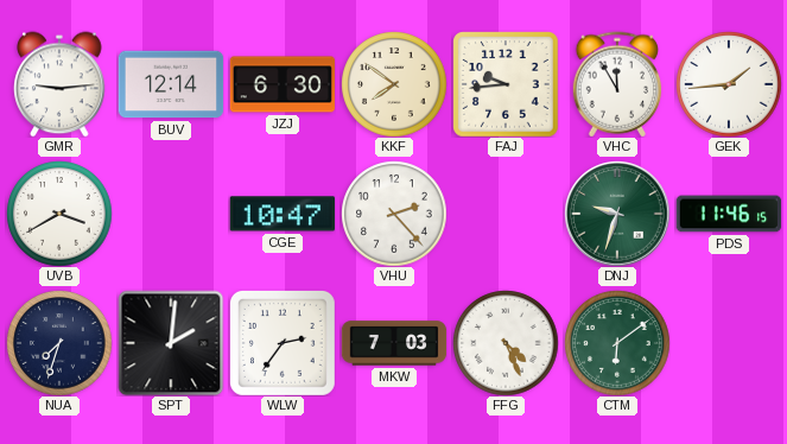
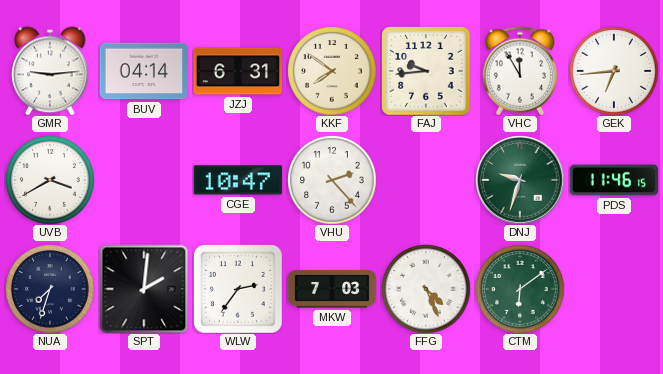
BUV: 12:14 -> 04:14
JZJ: 6:30 -> 6:31
GEK: 1:44 -> 6:44
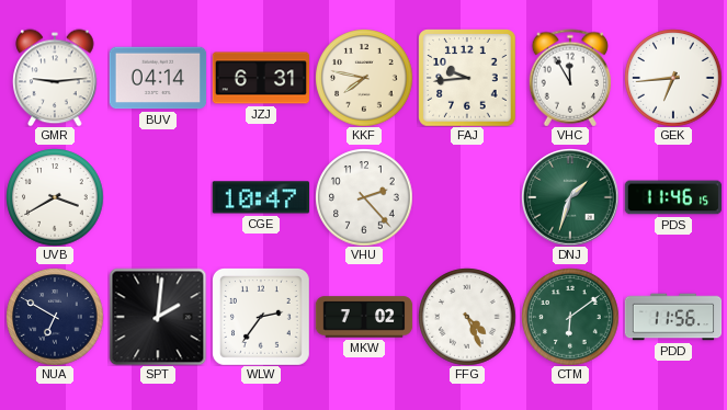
KKF: 7:51 -> 7:47
DNJ: 9:33 -> 1:33
NUA: 7:33 -> 6:50
MKW: 7:03 -> 7:02
PDD: none -> 11:56
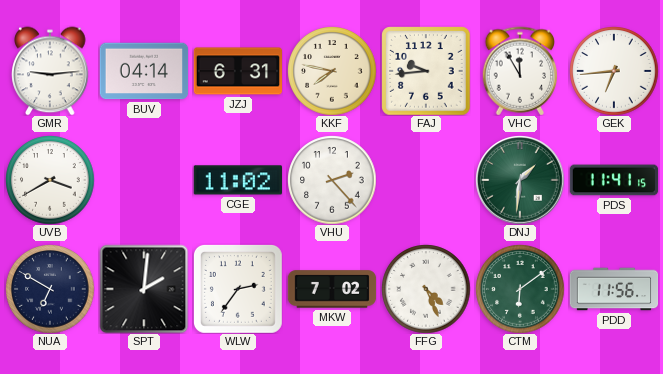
CGE: 10:47 -> 11:02
DNJ: 1:33 -> 1:31
PDS: 11:46 -> 11:41
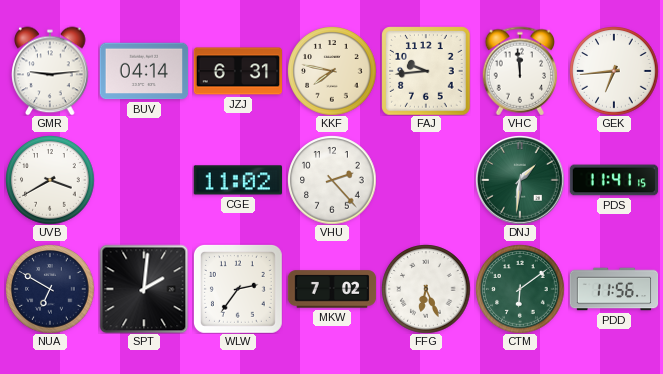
VHC: 11:55 -> 11:59
FFG: 4:26 -> 6:26
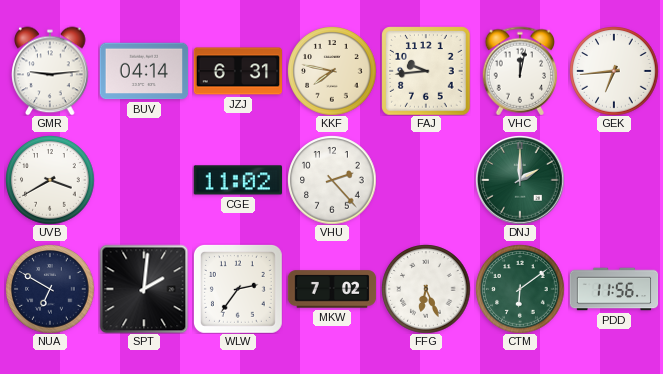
VHC: 11:59 -> 12:02
DNJ: 1:31 -> 2:00
PDS: 11:41 -> none
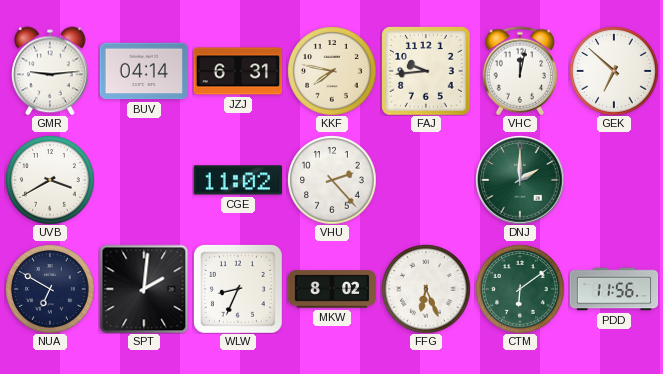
GEK: 6:44 -> 6:52
WLW: 2:36 -> 8:34
MKW: 7:02 -> 8:02
